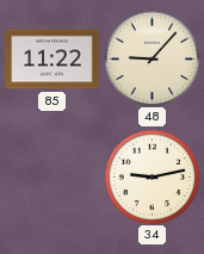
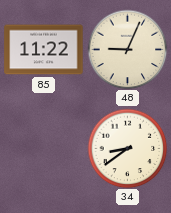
48: 9:07 -> 9:04
34: 9:13 -> 8:39
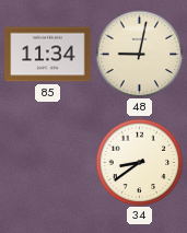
85: 11:22 -> 11:34
48: 9:04 -> 9:02
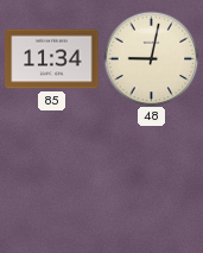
34: 8:39 -> none
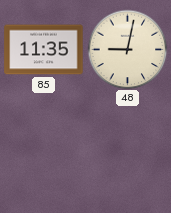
85: 11:34 -> 11:35
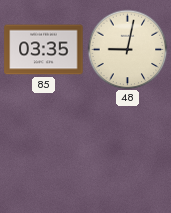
85: 11:35 -> 03:35
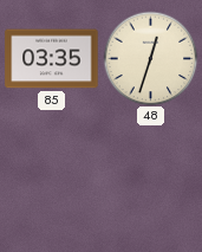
48: 9:02 -> 12:33
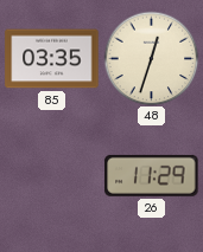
26: none -> 11:29
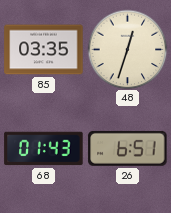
68: none -> 01:43
26: 11:29 -> 6:51
